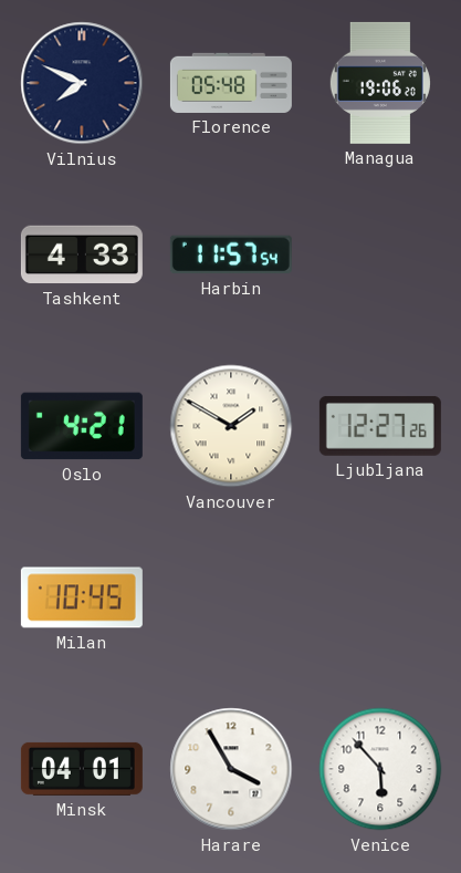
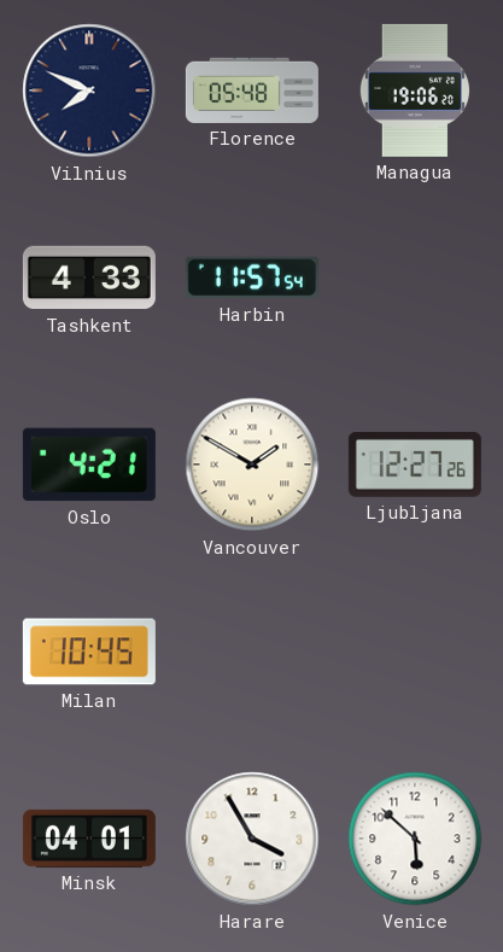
Venice: 5:53 -> 5:52
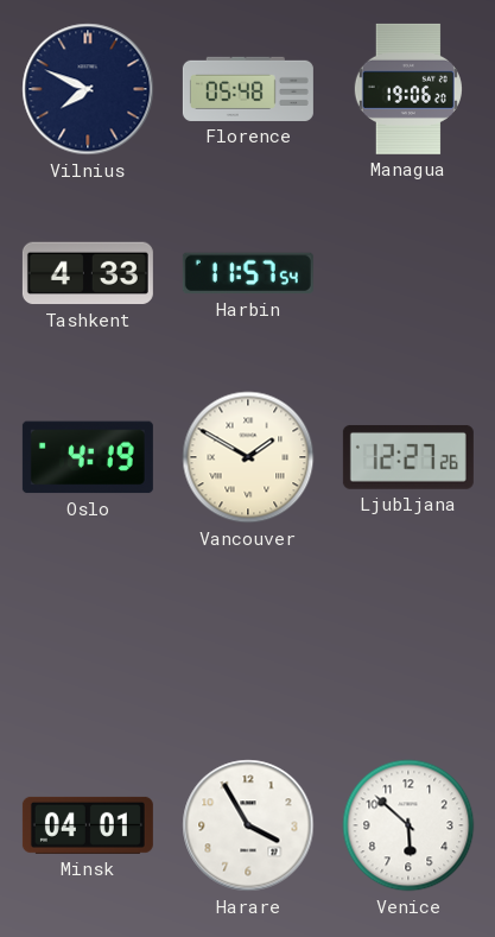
Oslo: 4:21 -> 4:19
Milan: 10:45 -> none
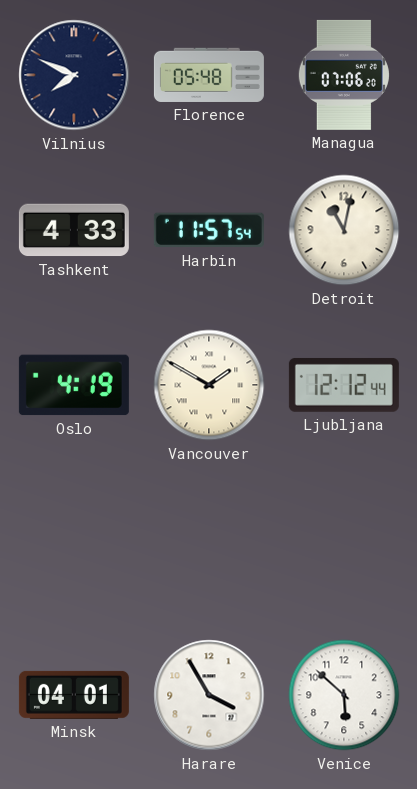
Managua: 19:06 -> 07:06
Detroit: none -> 11:02
Ljubljana: 12:27 -> 12:12
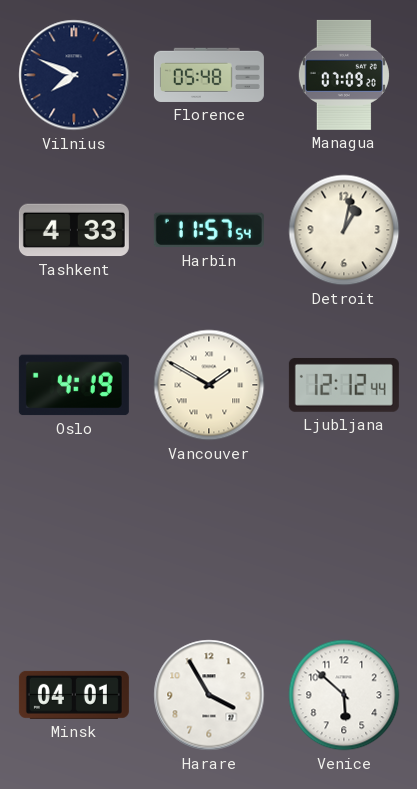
Managua: 07:06 -> 07:09
Detroit: 11:02 -> 1:02
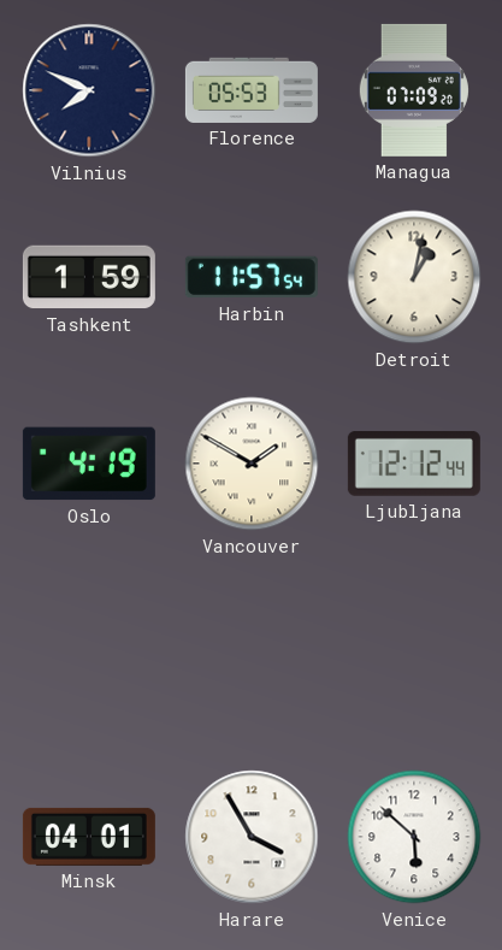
Florence: 05:48 -> 05:53
Tashkent: 4:33 -> 1:59
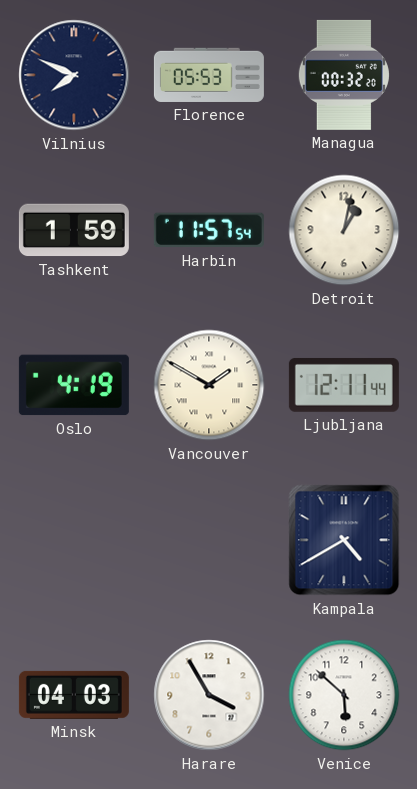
Managua: 07:09 -> 00:32
Ljubljana: 12:12 -> 12:11
Kampala: none -> 4:40
Minsk: 04:01 -> 04:03
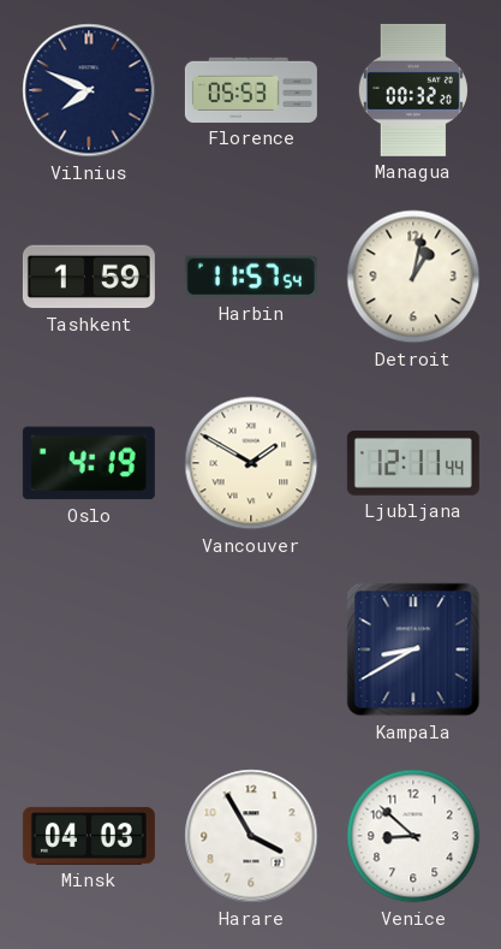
Kampala: 4:40 -> 8:40
Venice: 5:52 -> 8:52
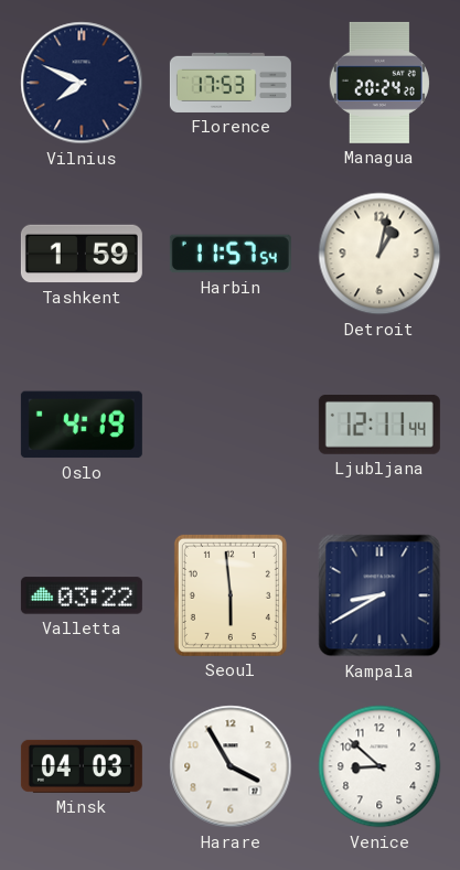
Florence: 05:53 -> 17:53
Managua: 00:32 -> 20:24
Vancouver: 1:50 -> none
Valletta: none -> 03:22
Seoul: none -> 5:59
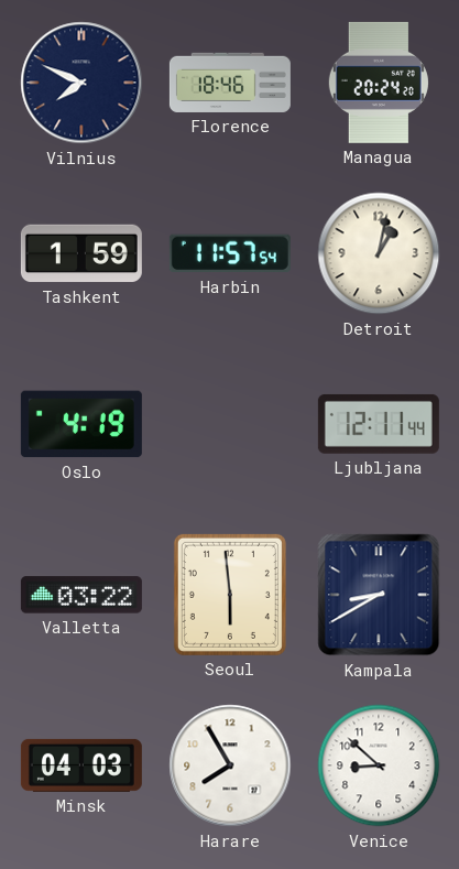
Florence: 17:53 -> 18:46
Harare: 3:55 -> 7:55
